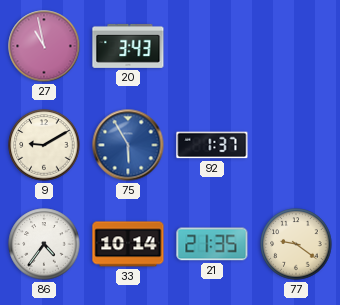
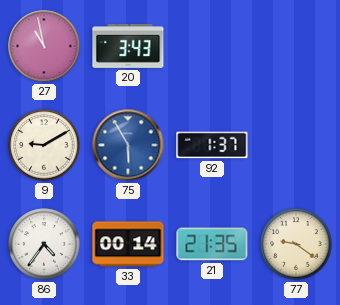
33: 10:14 -> 00:14
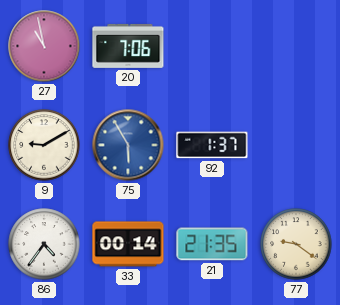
20: 3:43 -> 7:06
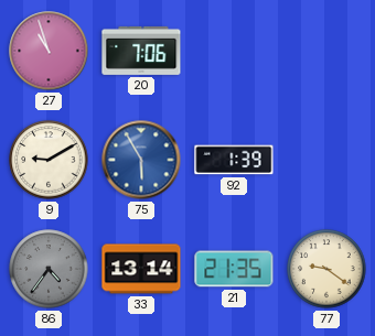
27: 10:58 -> 10:57
92: 1:37 -> 1:39
86 dial: white -> grey
33: 00:14 -> 13:14
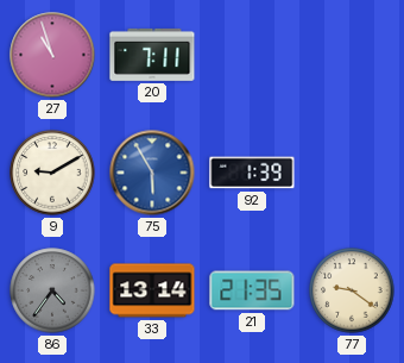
20: 7:06 -> 7:11
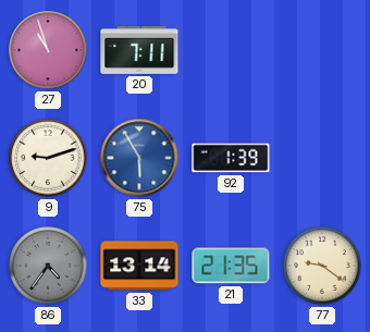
9: 9:10 -> 9:12
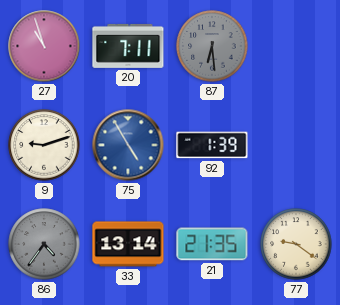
87: none -> 6:29
75: 5:55 -> 4:55
